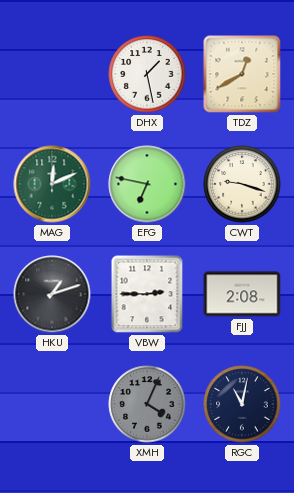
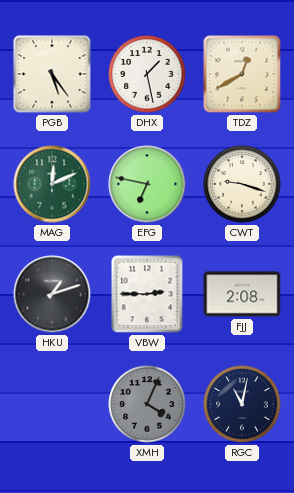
PGB: none -> 5:24
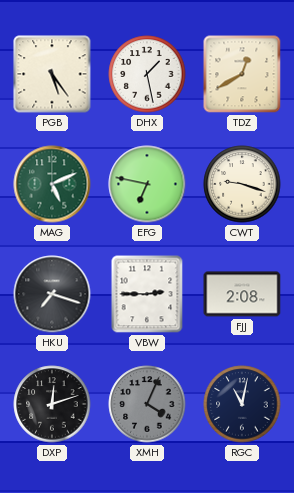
MAG: 12:11 -> 5:11
HKU: 1:12 -> 7:18
DXP: none -> 12:12
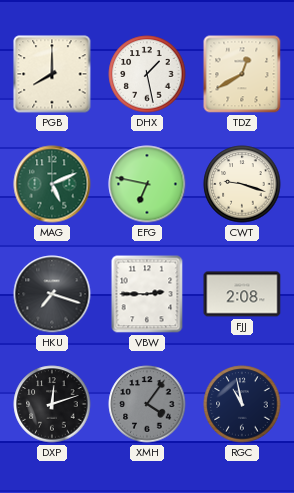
PGB: 5:24 -> 8:00
XMH: 4:04 -> 4:06
RGC: 11:02 -> 10:58
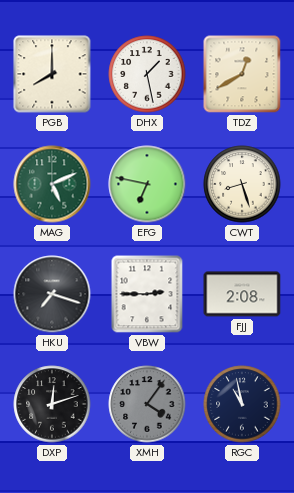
CWT: 9:18 -> 8:27
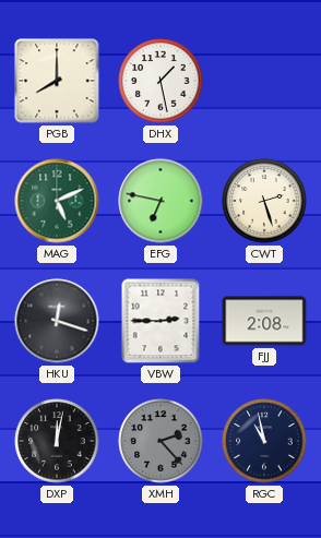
TDZ: 12:40 -> none
CWT: 8:27 -> 2:27
HKU: 7:18 -> 12:18
DXP: 12:12 -> 12:02
XMH: 4:06 -> 2:23
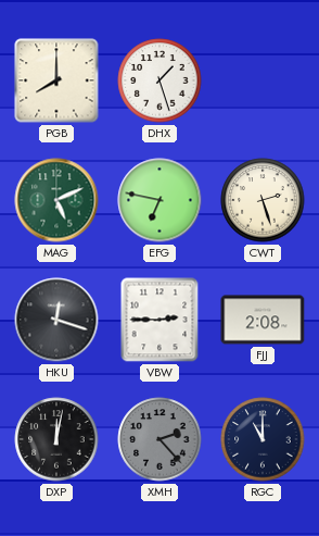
DHX: 1:28 -> 1:27
RGC: 10:58 -> 11:00
